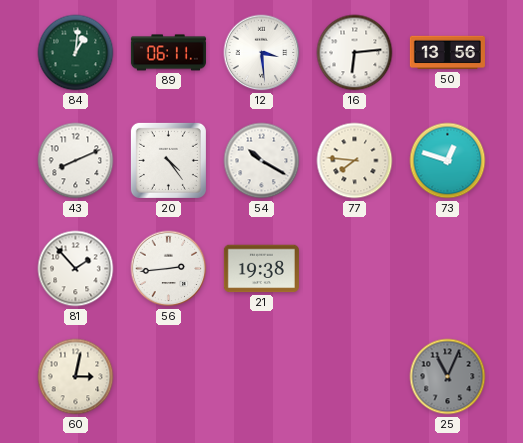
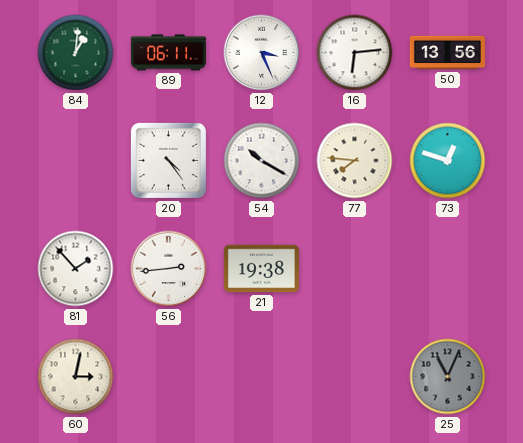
12: 3:29 -> 3:26
43: 8:11 -> none
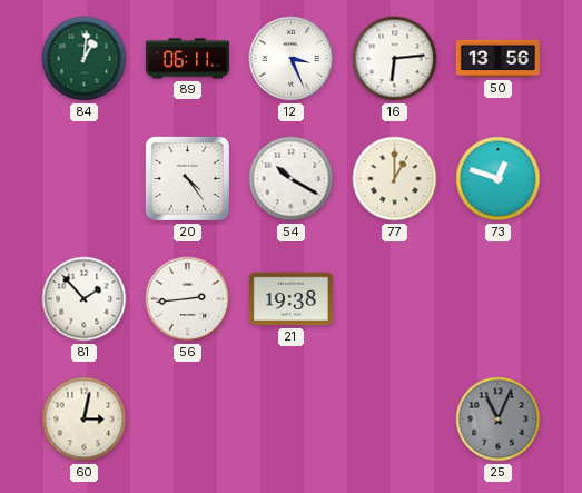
77: 7:46 -> 1:00
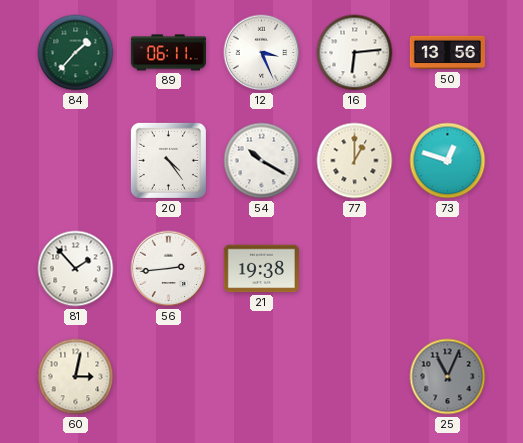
84: 1:01 -> 1:37
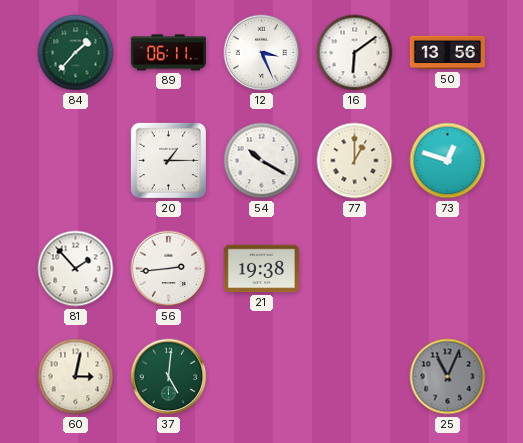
16: 6:14 -> 6:09
20: 4:24 -> 1:15
37: none -> 5:01
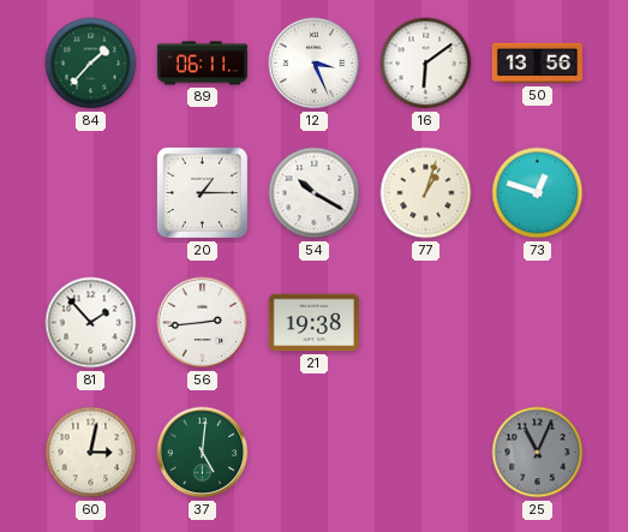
77: 1:00 -> 1:03
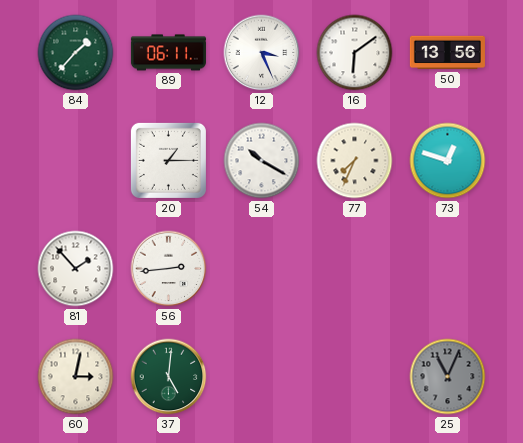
77: 1:03 -> 7:34
21: 19:38 -> none
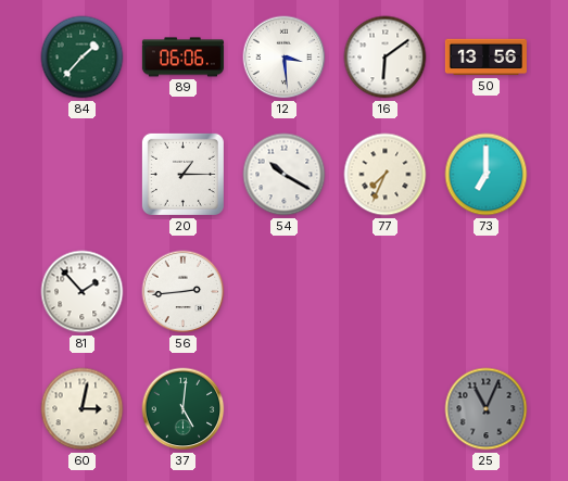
89: 06:11 -> 06:06
12: 3:26 -> 3:29
73: 12:48 -> 7:00
